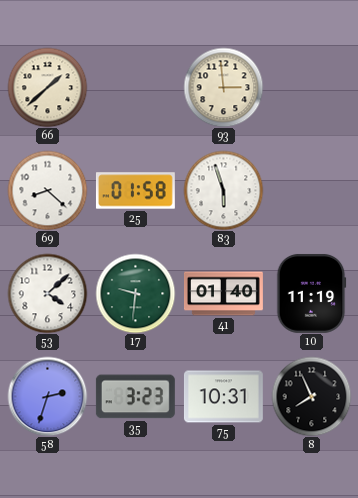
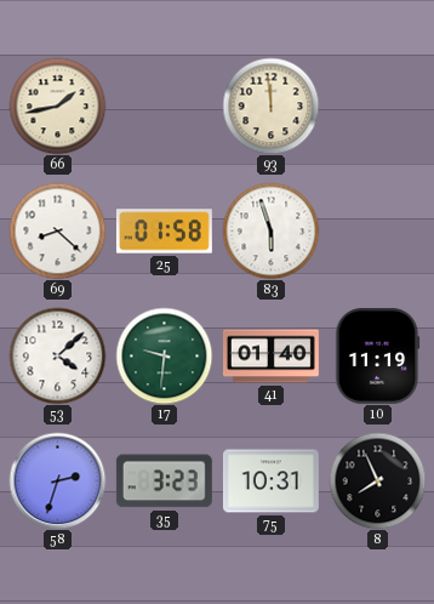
66: 1:38 -> 1:43
93: 2:59 -> 11:59
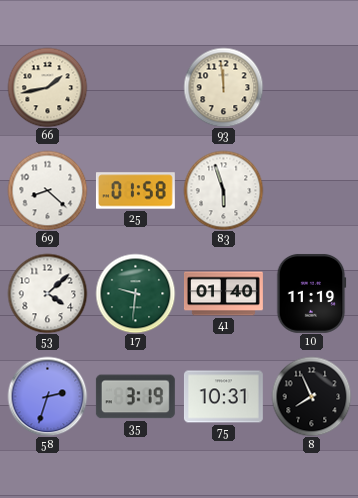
35: 3:23 -> 3:19
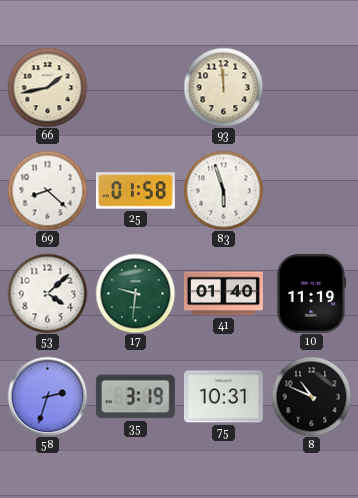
8: 7:56 -> 10:49
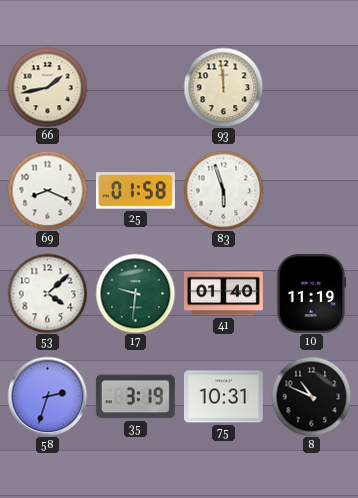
69: 8:22 -> 8:19
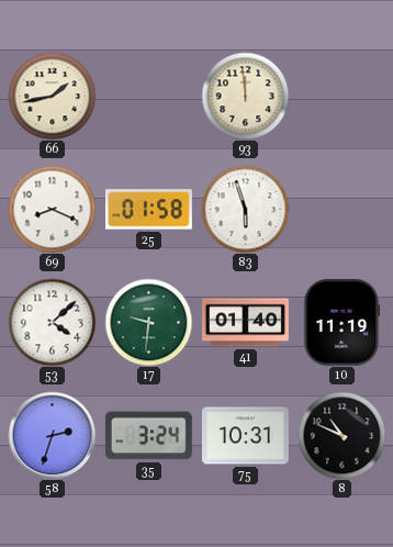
35: 3:19 -> 3:24
